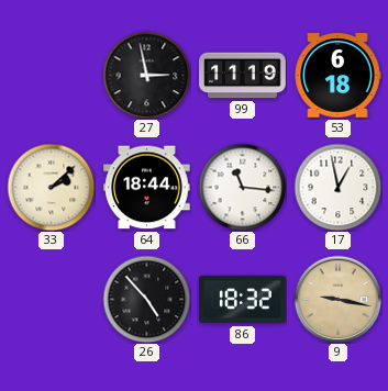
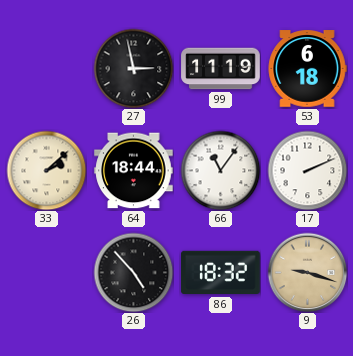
66: 11:16 -> 11:06
17: 12:58 -> 2:11
9: 9:17 -> 9:18
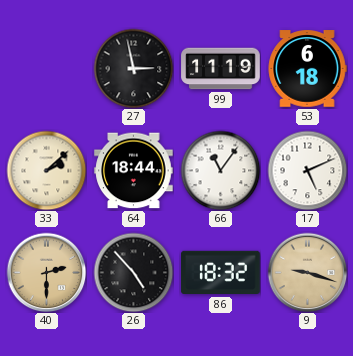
17: 2:11 -> 5:11
40: none -> 2:30
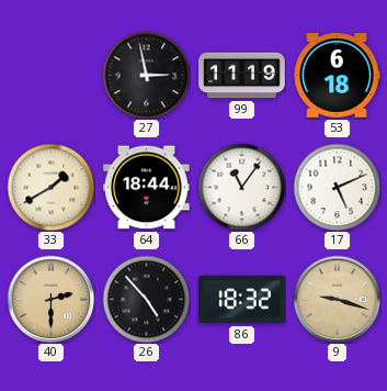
33: 2:08 -> 1:40
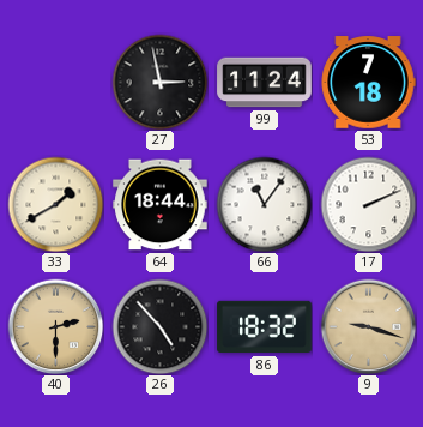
99: 11:19 -> 11:24
53: 6:18 -> 7:18
17: 5:11 -> 2:11
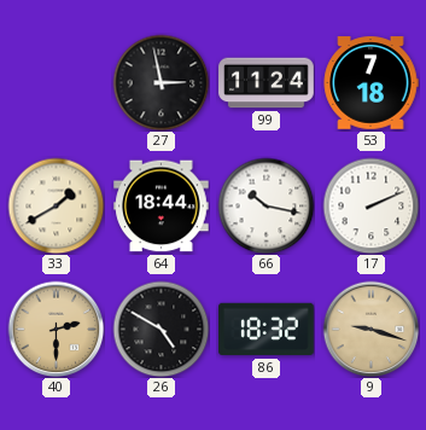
66: 11:06 -> 10:17
26: 4:53 -> 4:50
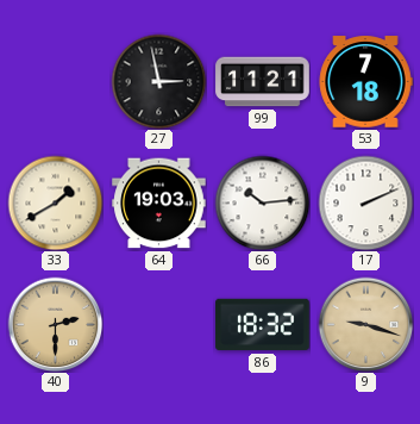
99: 11:24 -> 11:21
64: 18:44 -> 19:03
66: 10:17 -> 10:14
26: 4:50 -> none
